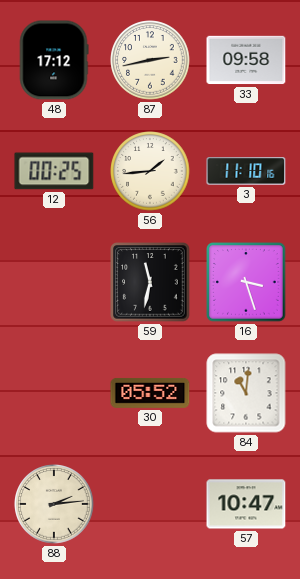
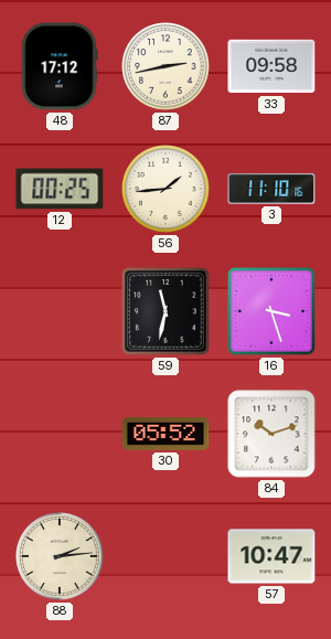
84: 11:01 -> 10:12
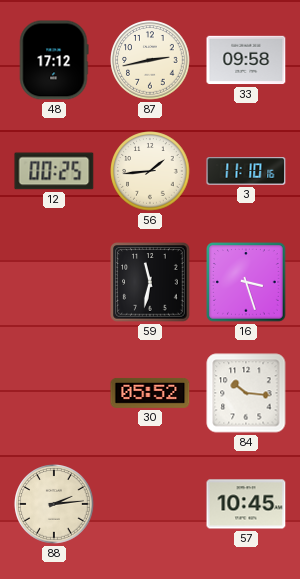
84: 10:12 -> 10:16
57: 10:47 -> 10:45
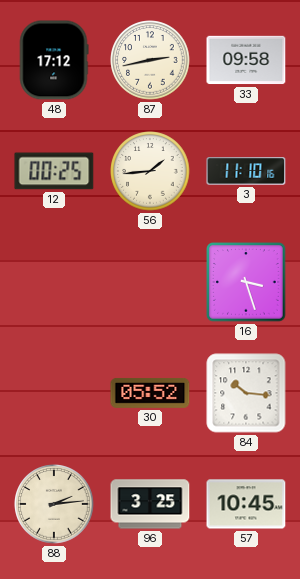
59: 11:32 -> none
96: none -> 3:25
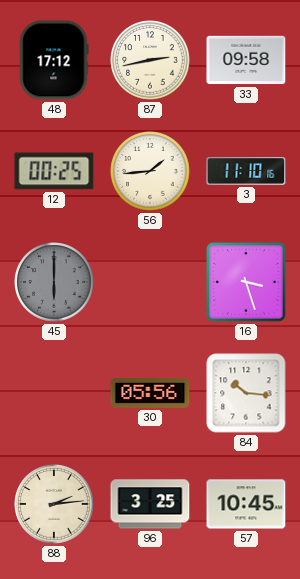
45: none -> 6:00
30: 05:52 -> 05:56
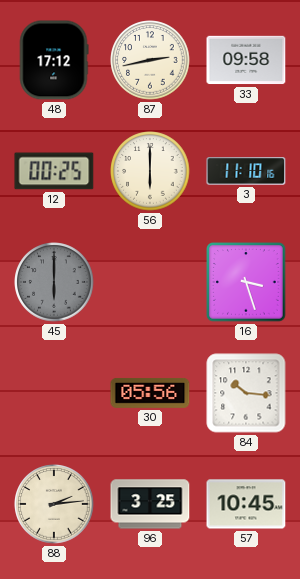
56: 1:44 -> 6:00
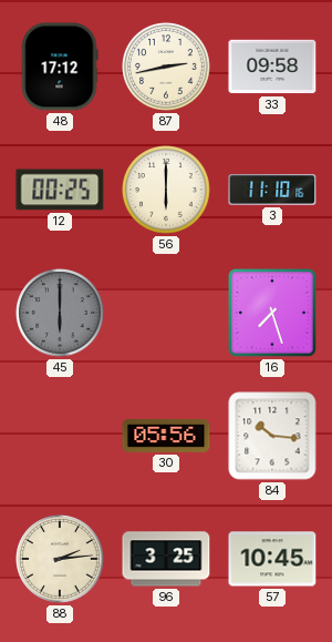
16: 3:27 -> 7:27
